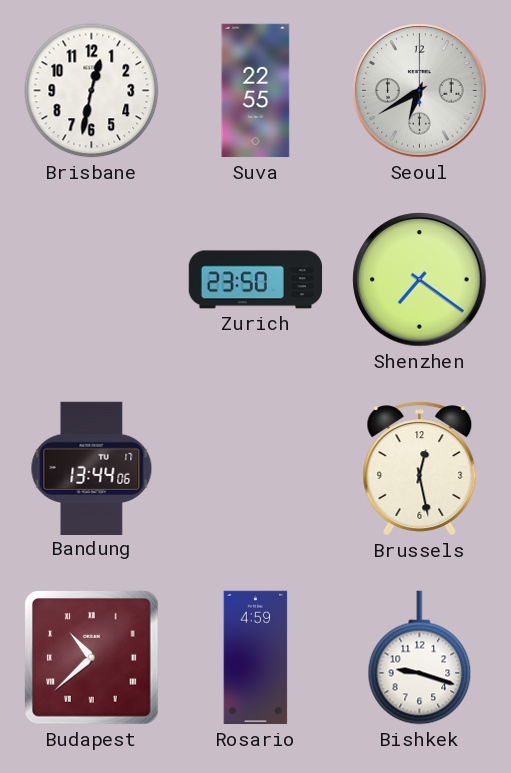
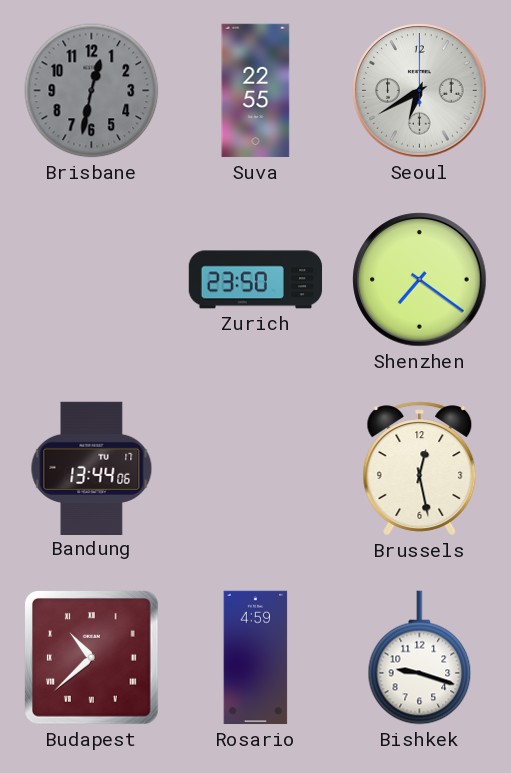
Brisbane dial: white -> grey
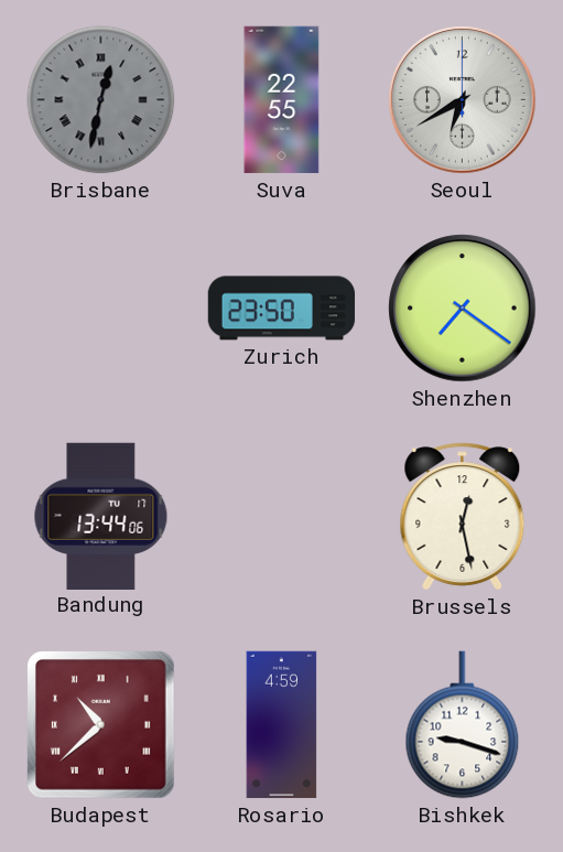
Brisbane numerals: Arabic -> Roman
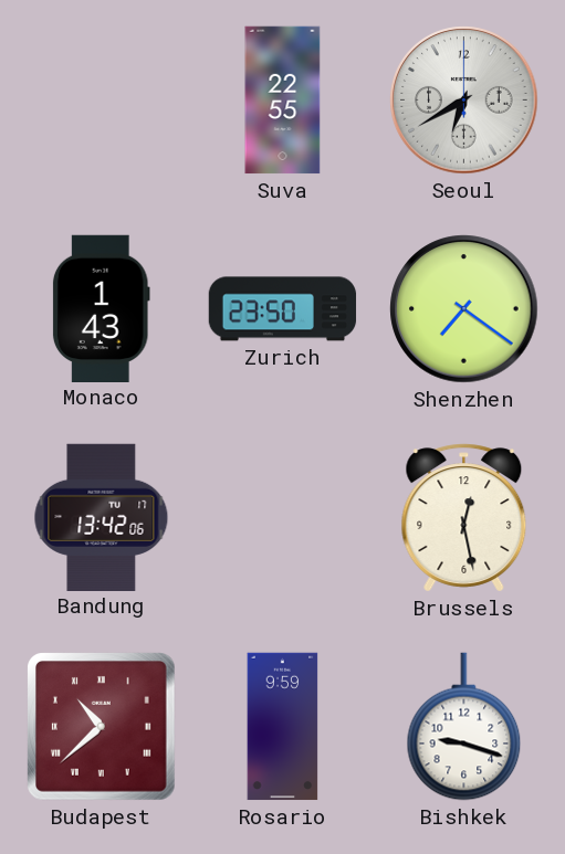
Brisbane: 12:32 -> none
Monaco: none -> 1:43
Bandung: 13:44 -> 13:42
Rosario: 4:59 -> 9:59
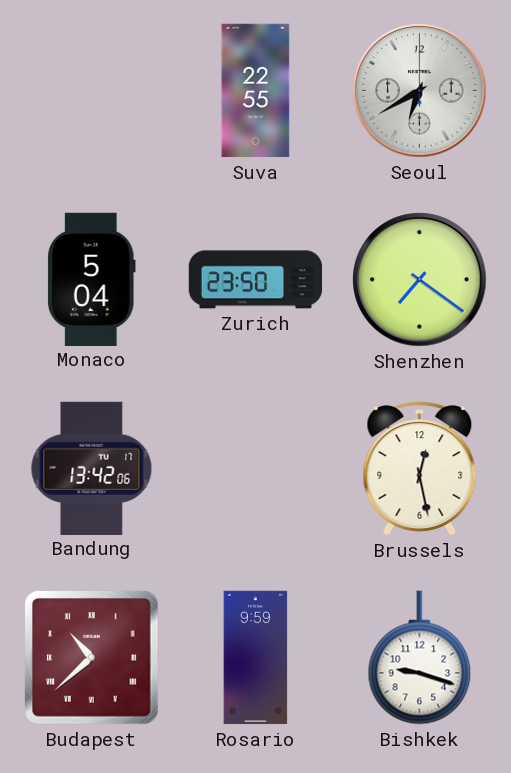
Monaco: 1:43 -> 5:04
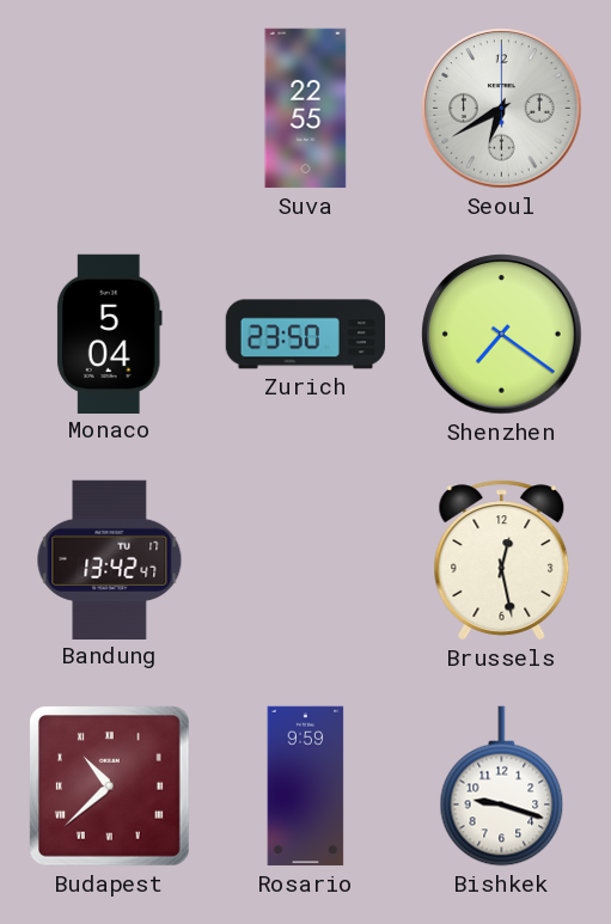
Bandung: 13:42:06 -> 13:42:47
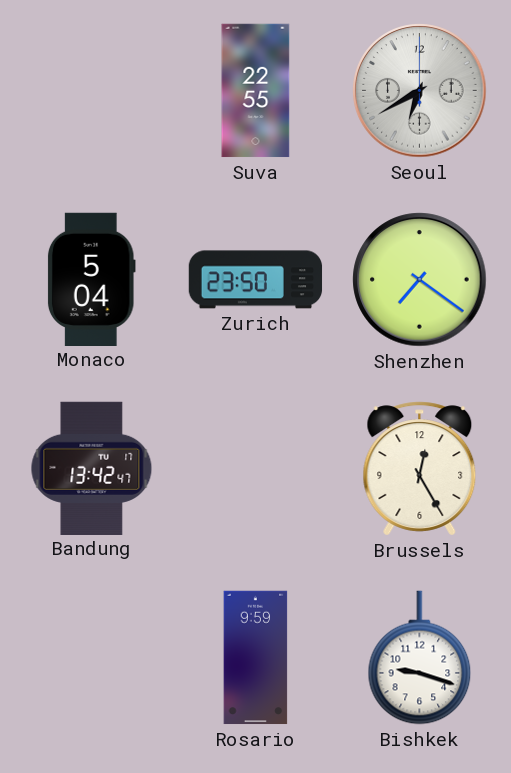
Brussels: 12:28 -> 12:25
Budapest: 10:38 -> none
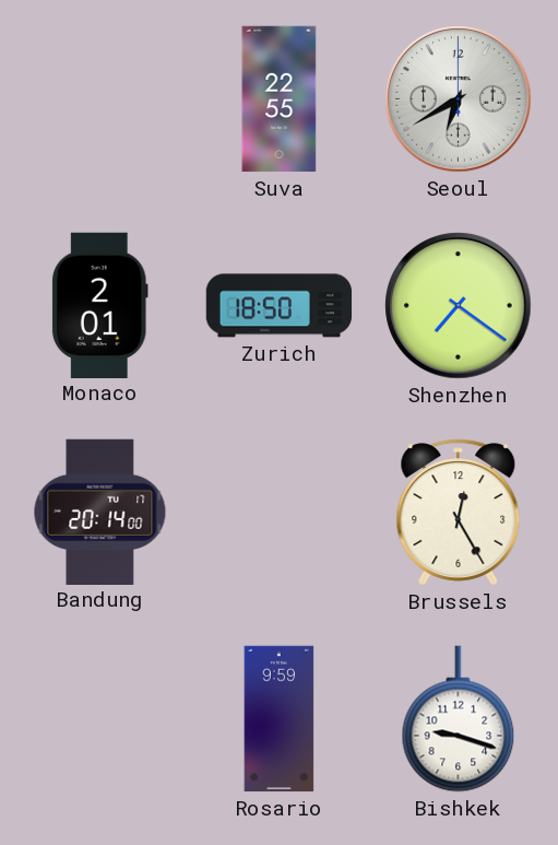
Monaco: 5:04 -> 2:01
Zurich: 23:50 -> 18:50
Bandung: 13:42 -> 20:14
